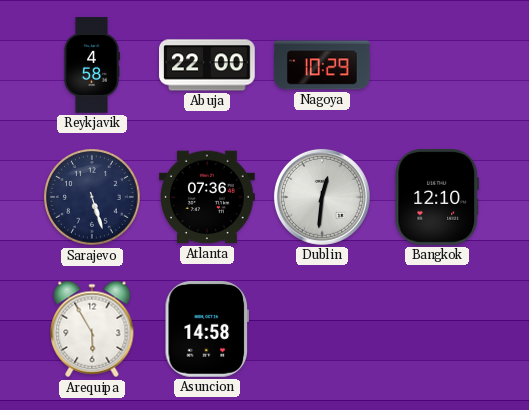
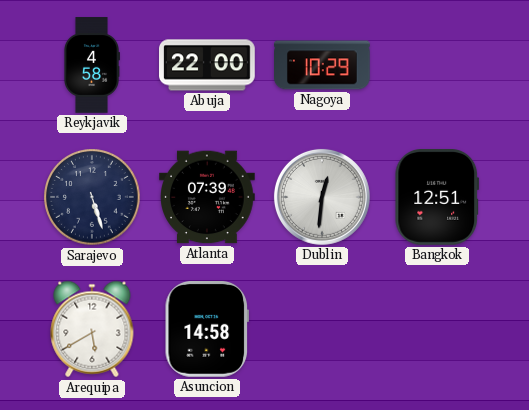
Atlanta: 07:36 -> 07:39
Bangkok: 12:10 -> 12:51
Arequipa: 5:55 -> 5:40
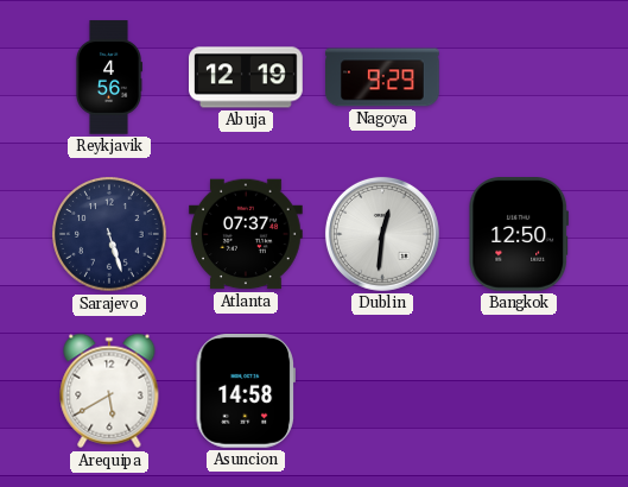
Reykjavik: 4:58 -> 4:56
Abuja: 22:00 -> 12:19
Nagoya: 10:29 -> 9:29
Atlanta: 07:39 -> 07:37
Bangkok: 12:51 -> 12:50
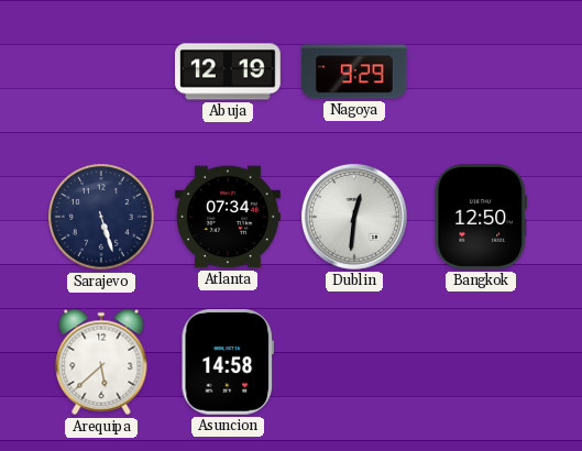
Reykjavik: 4:56 -> none
Atlanta: 07:37 -> 07:34
Arequipa: 5:40 -> 5:38
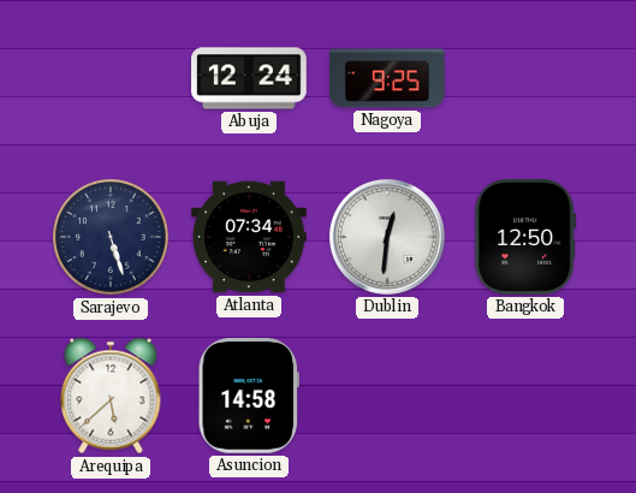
Abuja: 12:19 -> 12:24
Nagoya: 9:29 -> 9:25
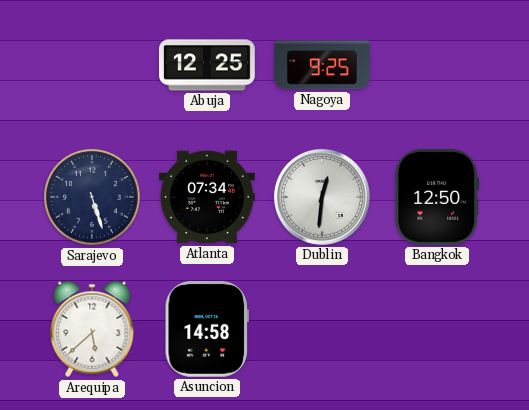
Abuja: 12:24 -> 12:25
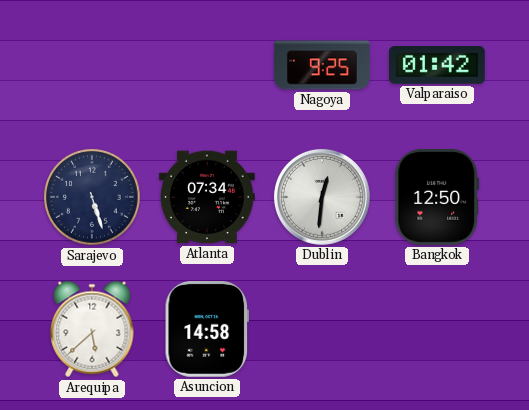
Abuja: 12:25 -> none
Valparaiso: none -> 01:42
